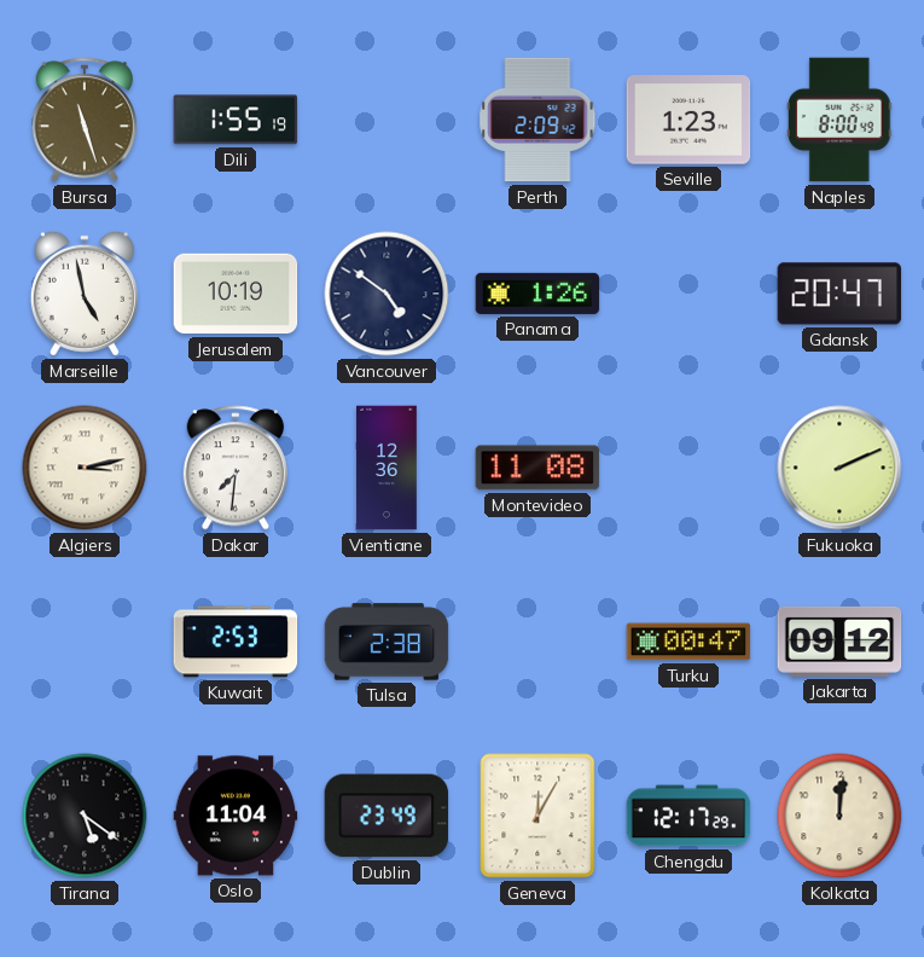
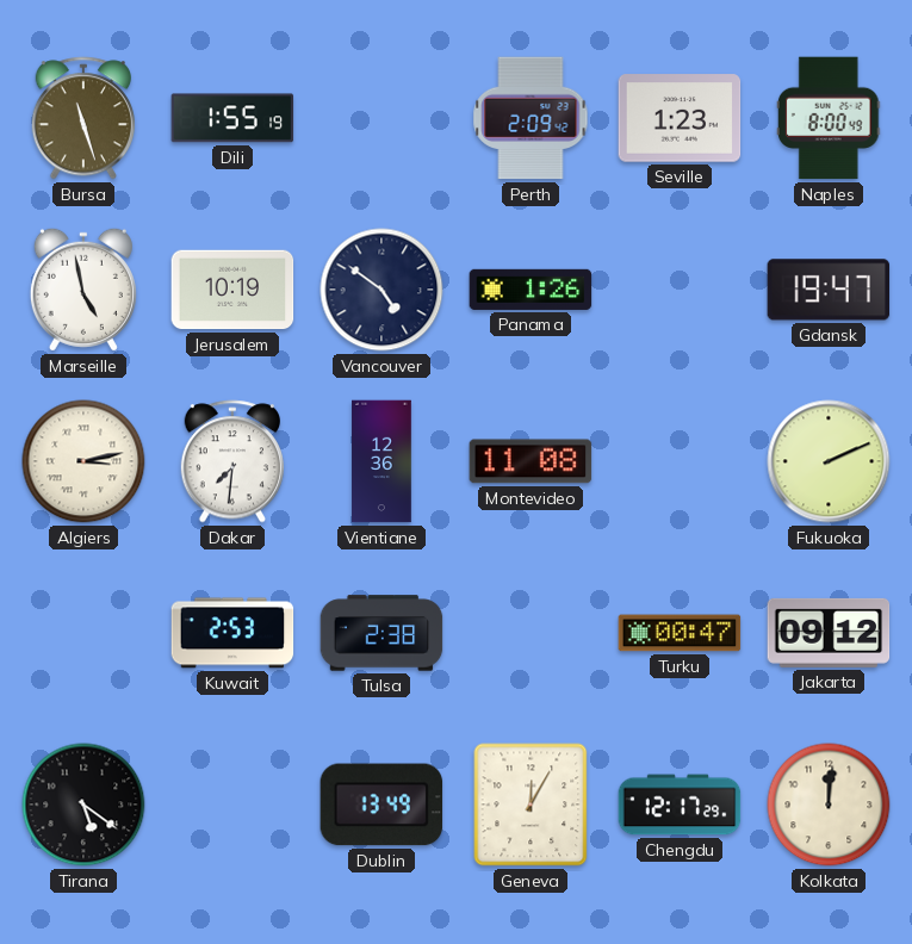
Gdansk: 20:47 -> 19:47
Oslo: 11:04 -> none
Dublin: 23:49 -> 13:49
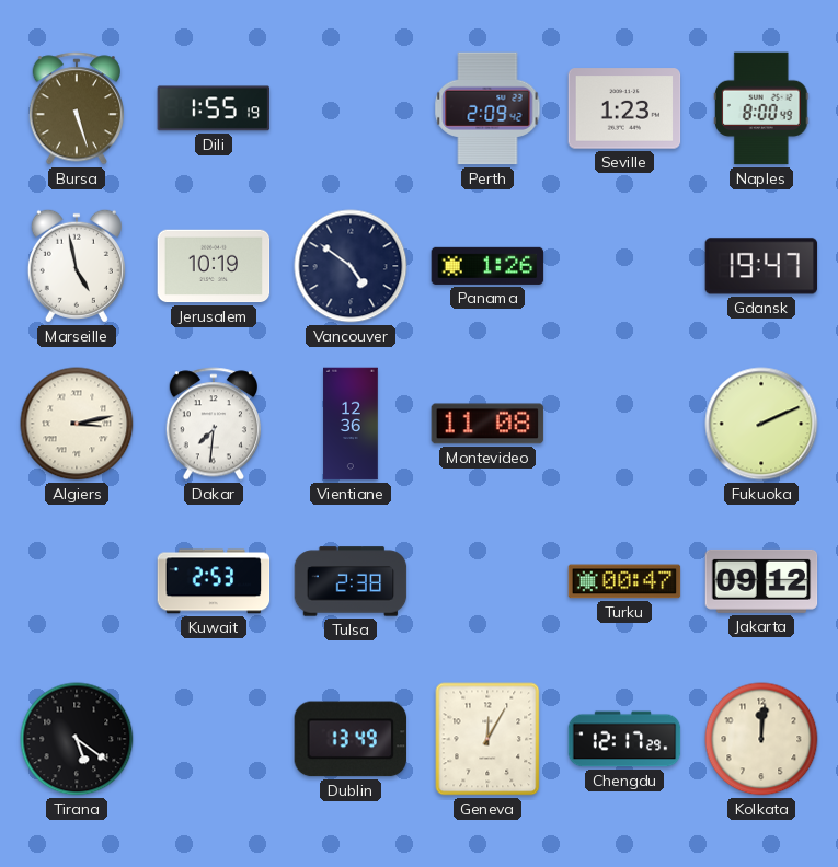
Bursa: 11:27 -> 5:27
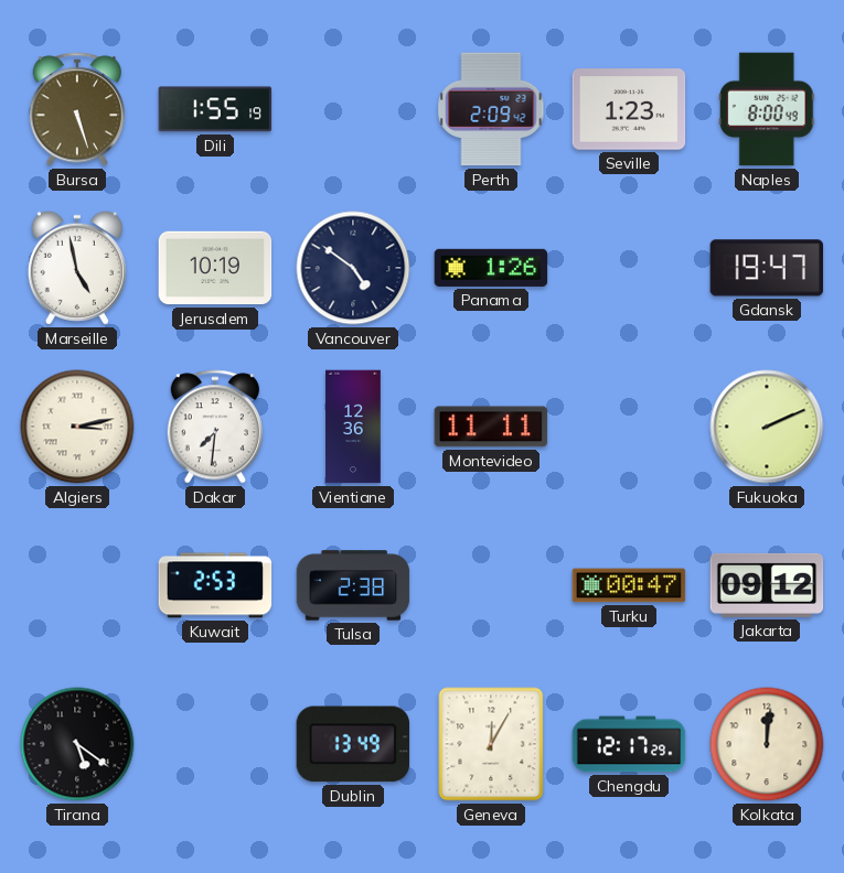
Montevideo: 11:08 -> 11:11
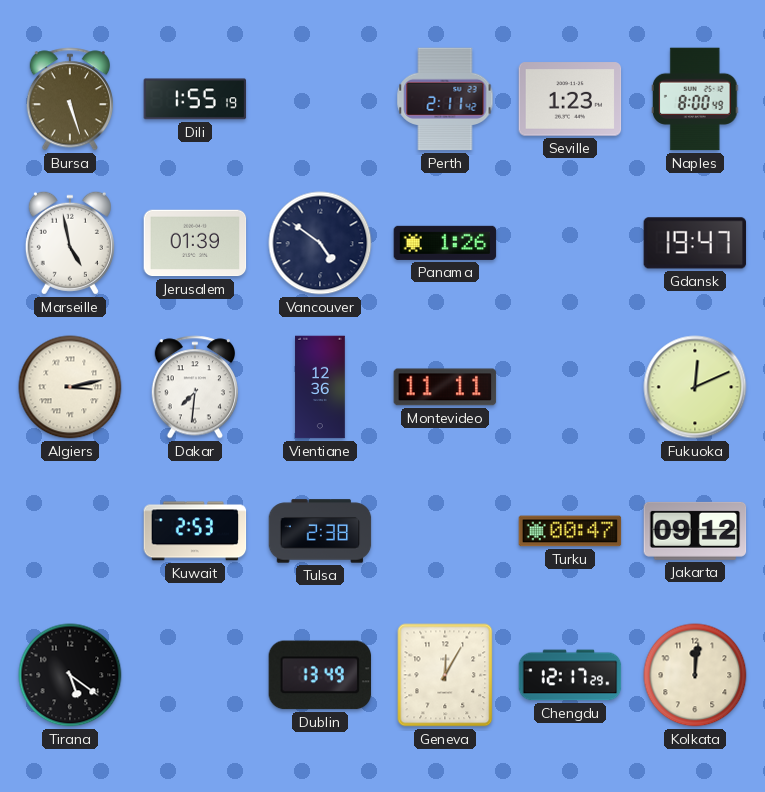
Perth: 2:09 -> 2:11
Jerusalem: 10:19 -> 01:39
Fukuoka: 2:11 -> 12:11
